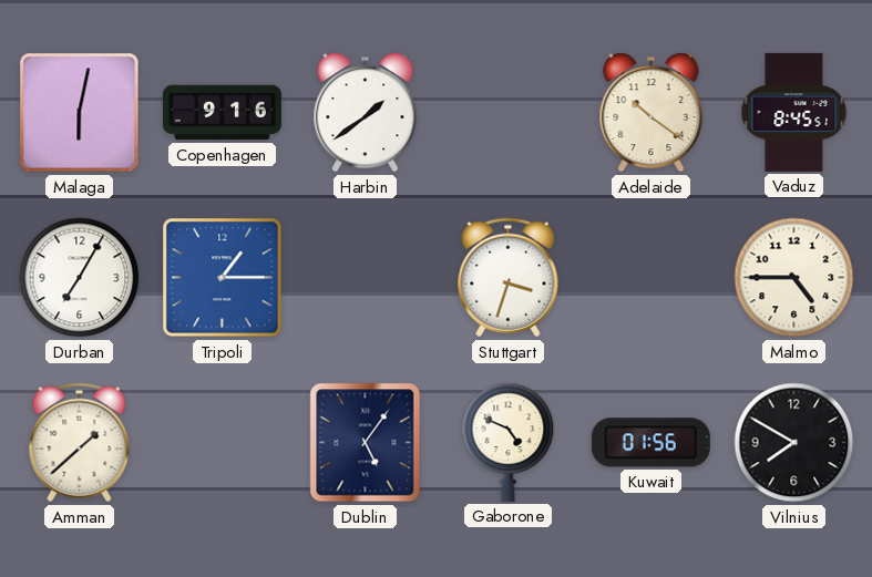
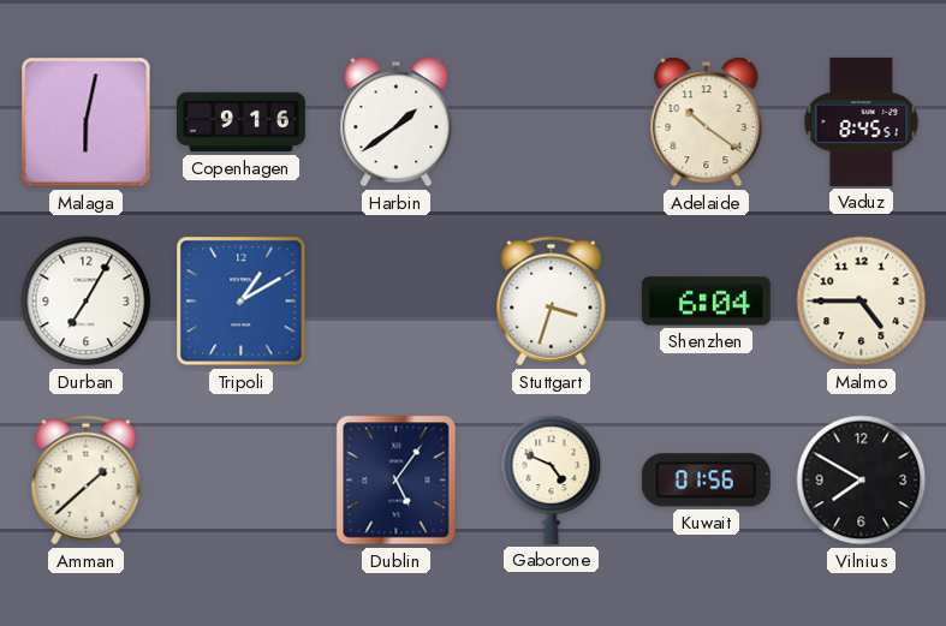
Tripoli: 1:15 -> 1:10
Shenzhen: none -> 6:04
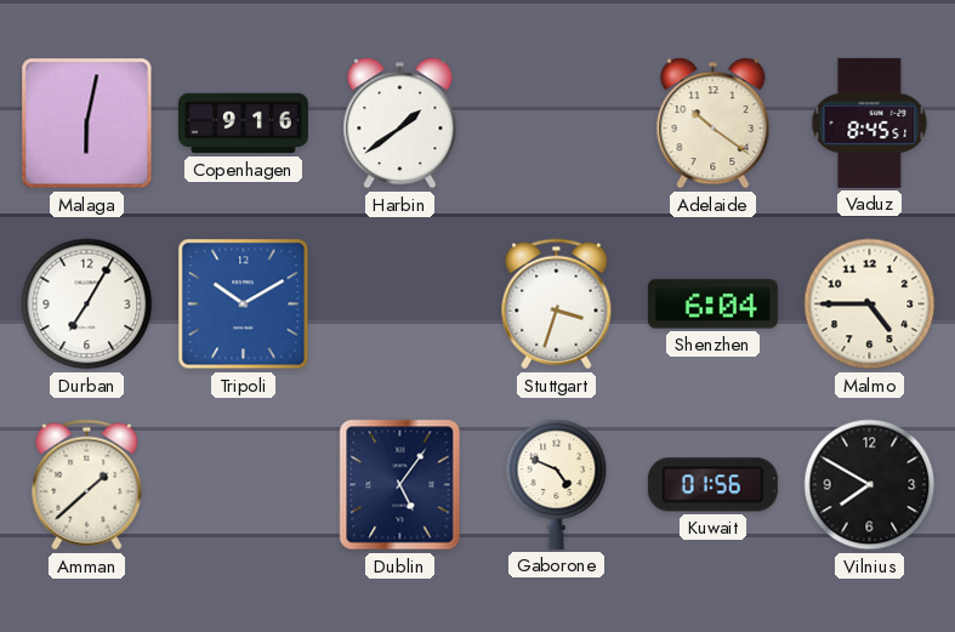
Tripoli: 1:10 -> 10:10
